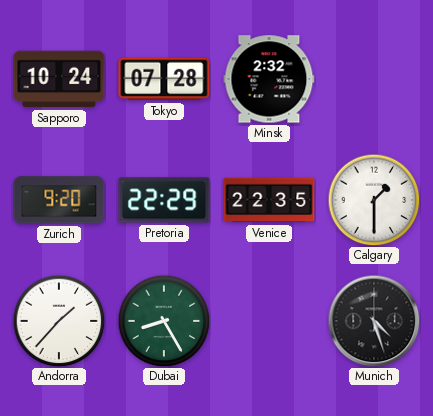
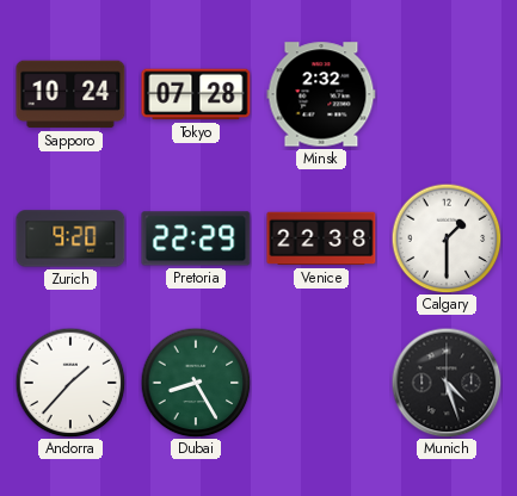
Venice: 22:35 -> 22:38
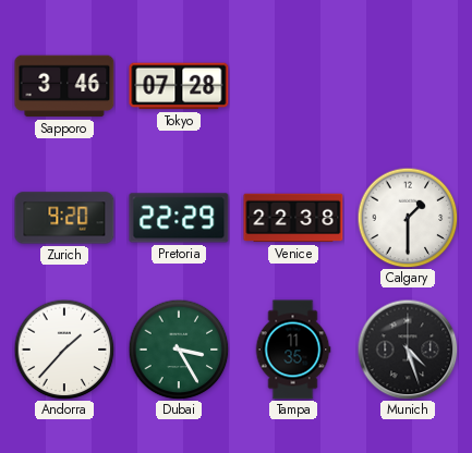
Sapporo: 10:24 -> 3:46
Minsk: 2:32 -> none
Dubai: 8:25 -> 3:25
Tampa: none -> 11:35
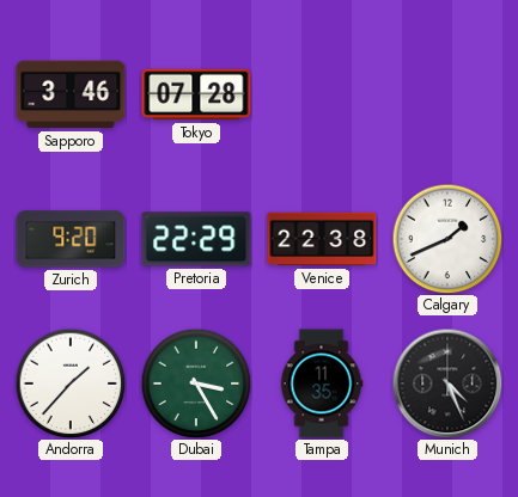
Calgary: 1:30 -> 1:41
Munich: 4:27 -> 4:26
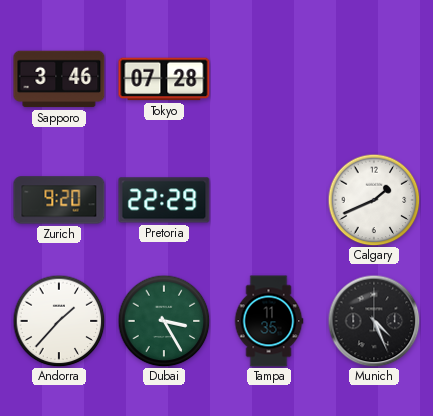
Venice: 22:38 -> none
